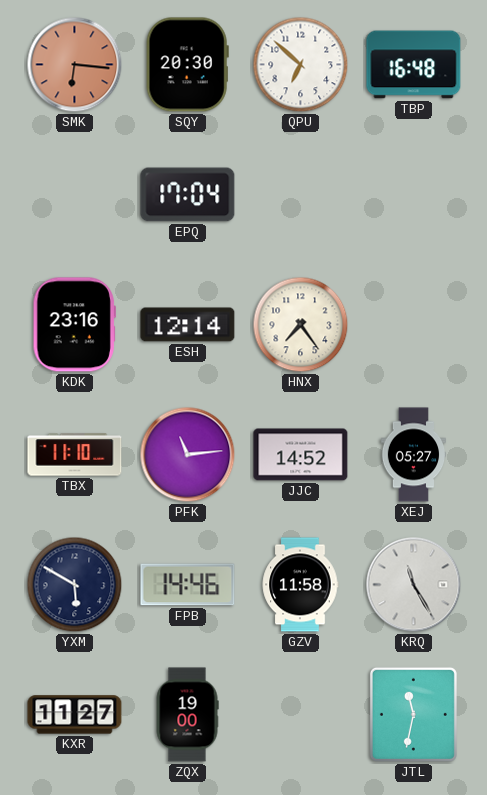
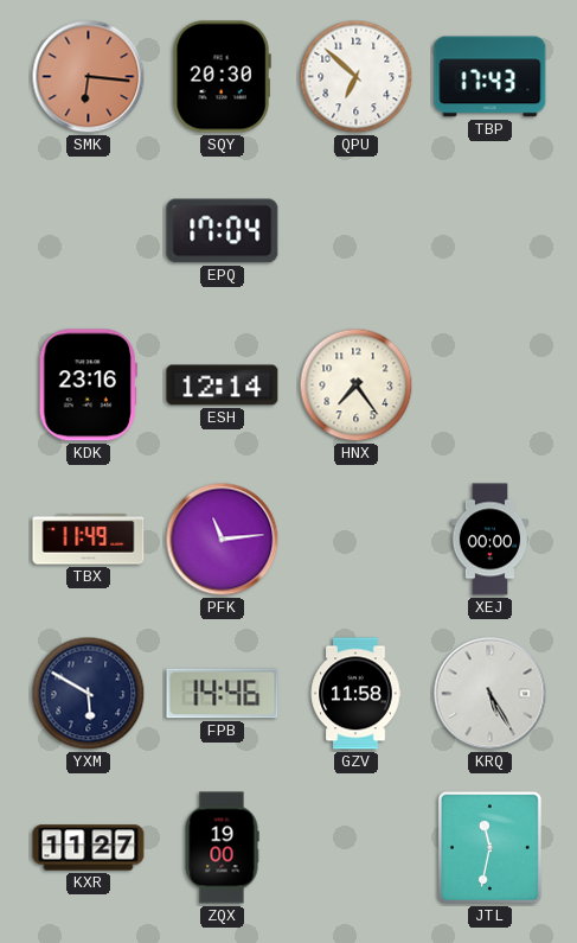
TBP: 16:48 -> 17:43
TBX: 11:10 -> 11:49
JJC: 14:52 -> none
XEJ: 05:27 -> 00:00
KRQ: 11:25 -> 5:25
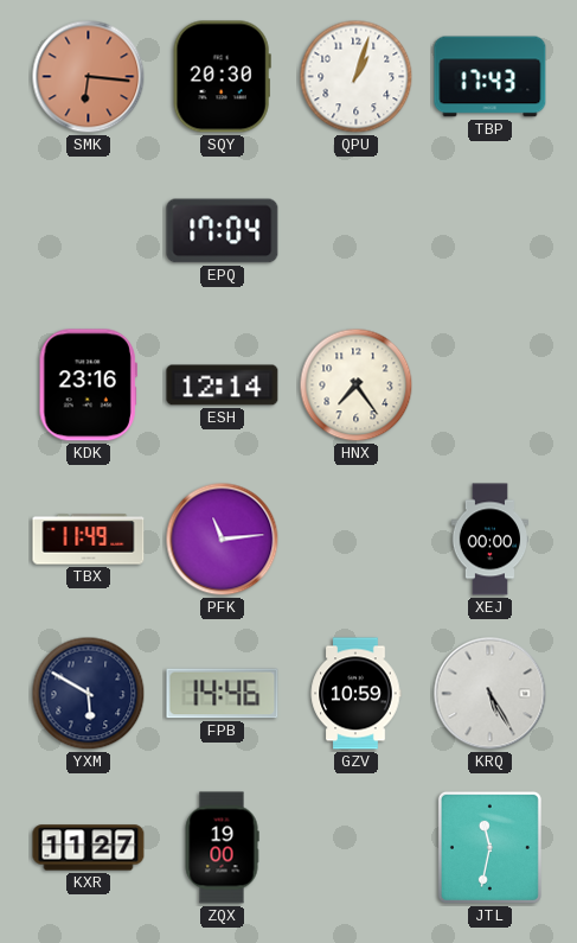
QPU: 6:52 -> 1:03
GZV: 11:58 -> 10:59
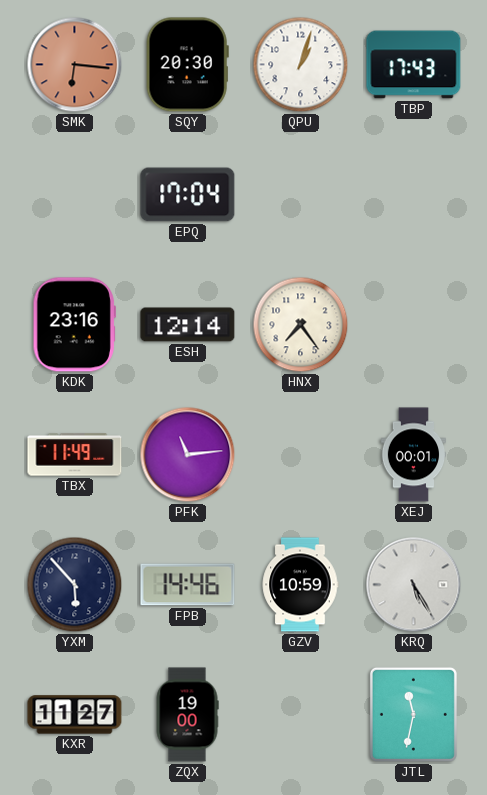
XEJ: 00:00 -> 00:01
YXM: 5:50 -> 5:53
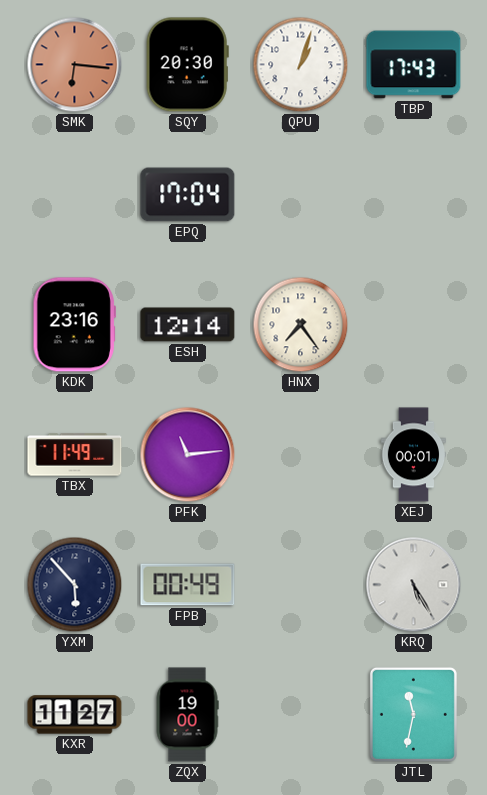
FPB: 14:46 -> 00:49
GZV: 10:59 -> none
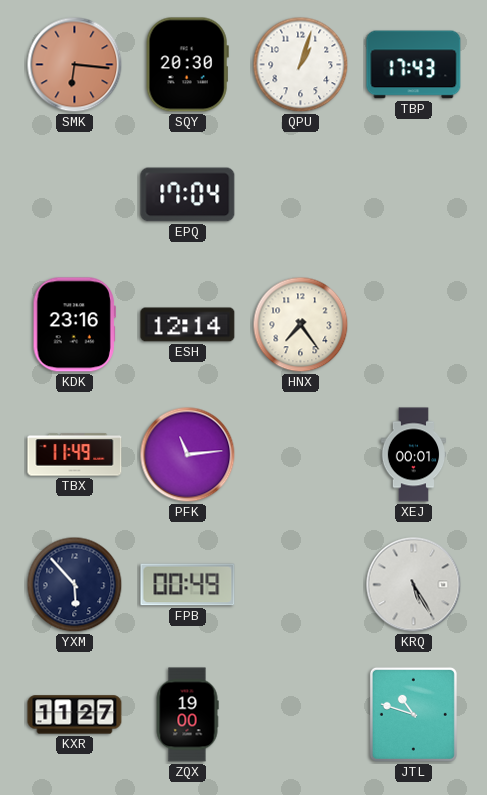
JTL: 11:32 -> 10:48
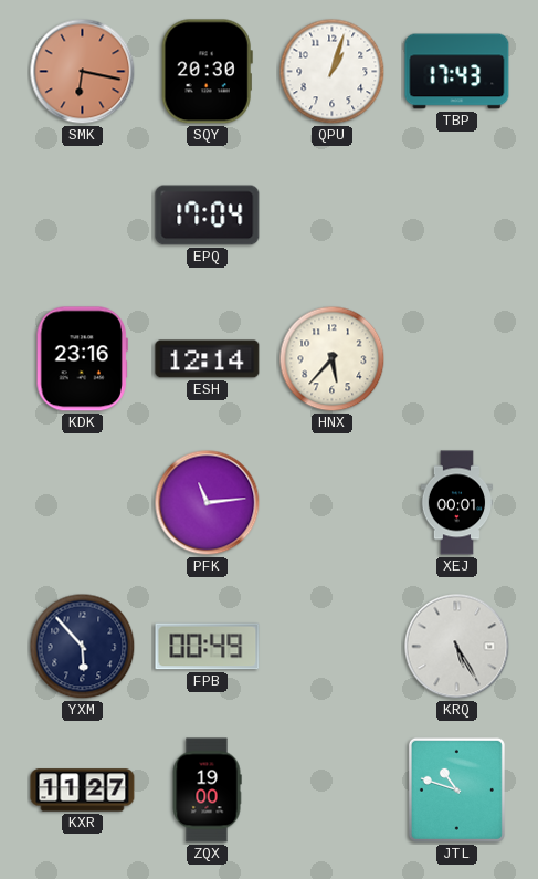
SMK: 6:16 -> 6:17
HNX: 7:24 -> 5:37
TBX: 11:49 -> none
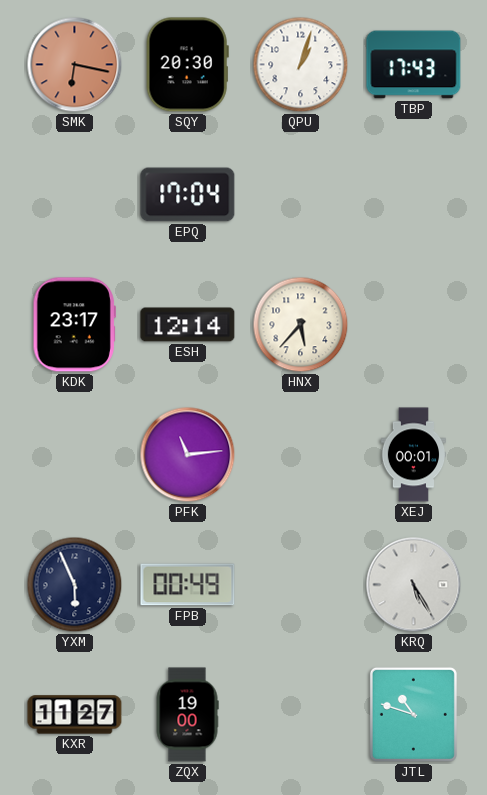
KDK: 23:16 -> 23:17
YXM: 5:53 -> 5:56
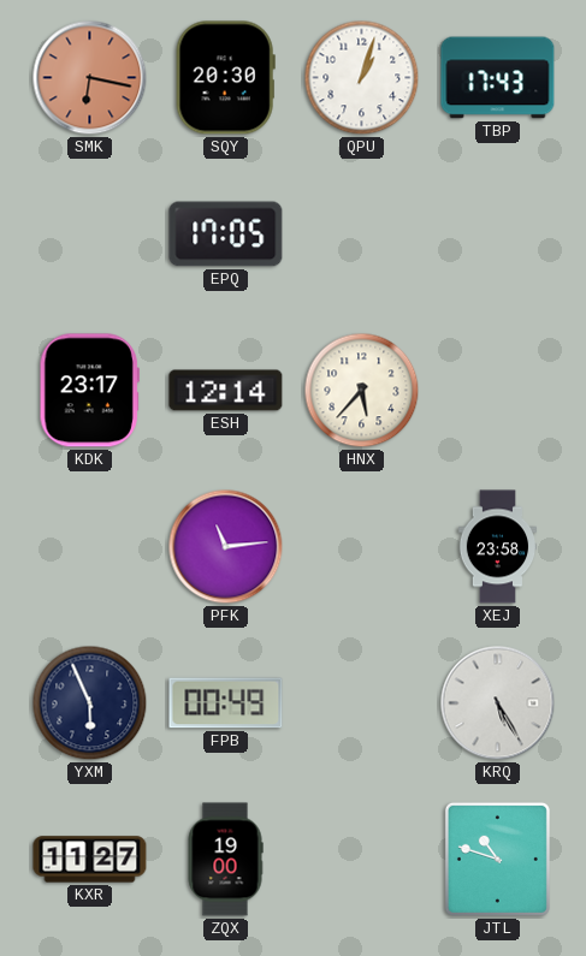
EPQ: 17:04 -> 17:05
XEJ: 00:01 -> 23:58
